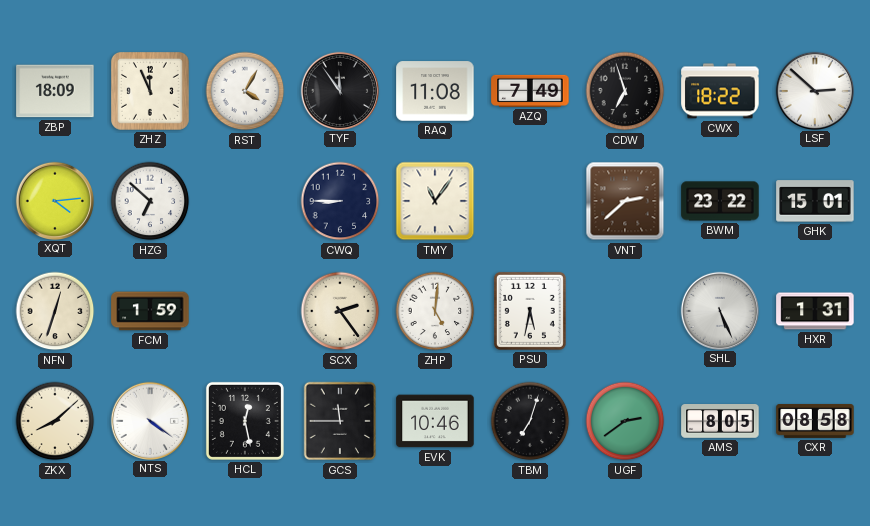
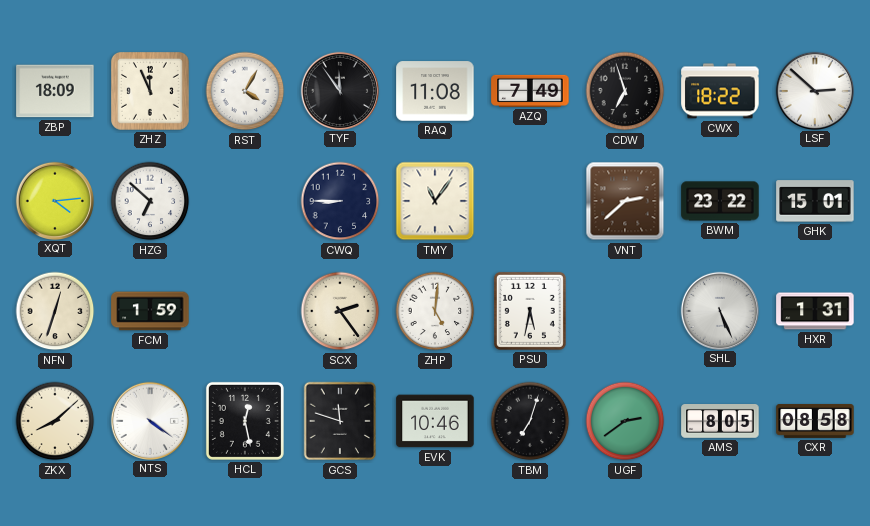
GCS: 11:45 -> 11:48
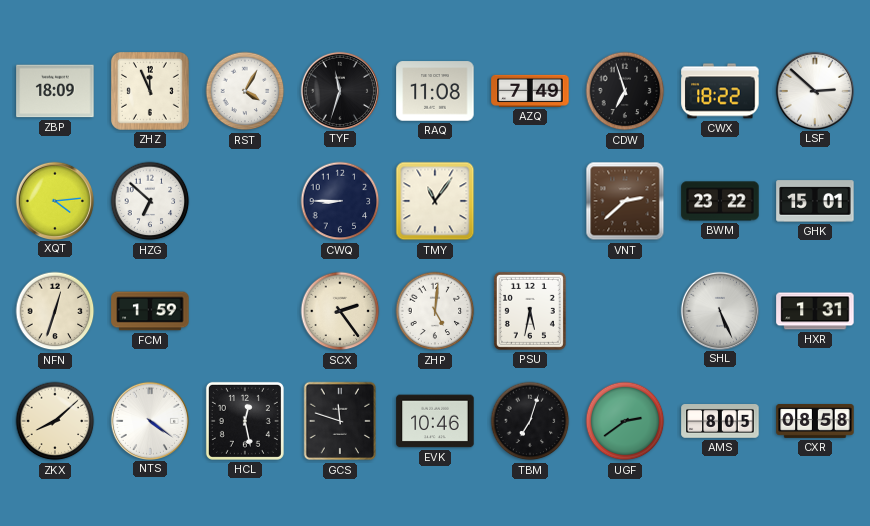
TYF: 11:54 -> 11:33
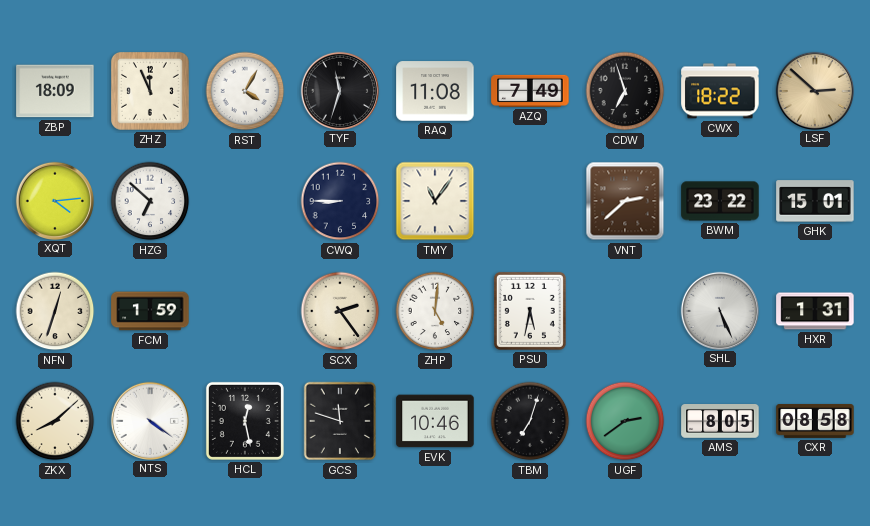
LSF dial: white -> champagne
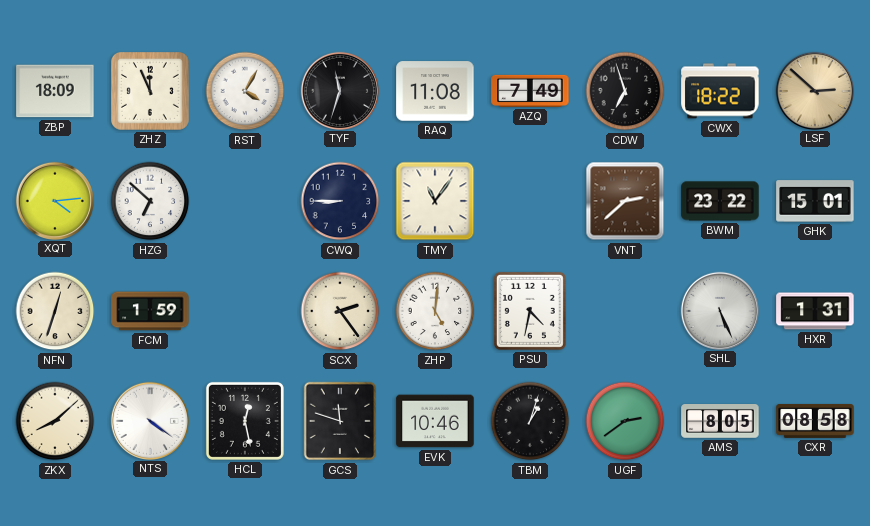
PSU: 5:32 -> 4:32
TBM: 7:03 -> 1:03
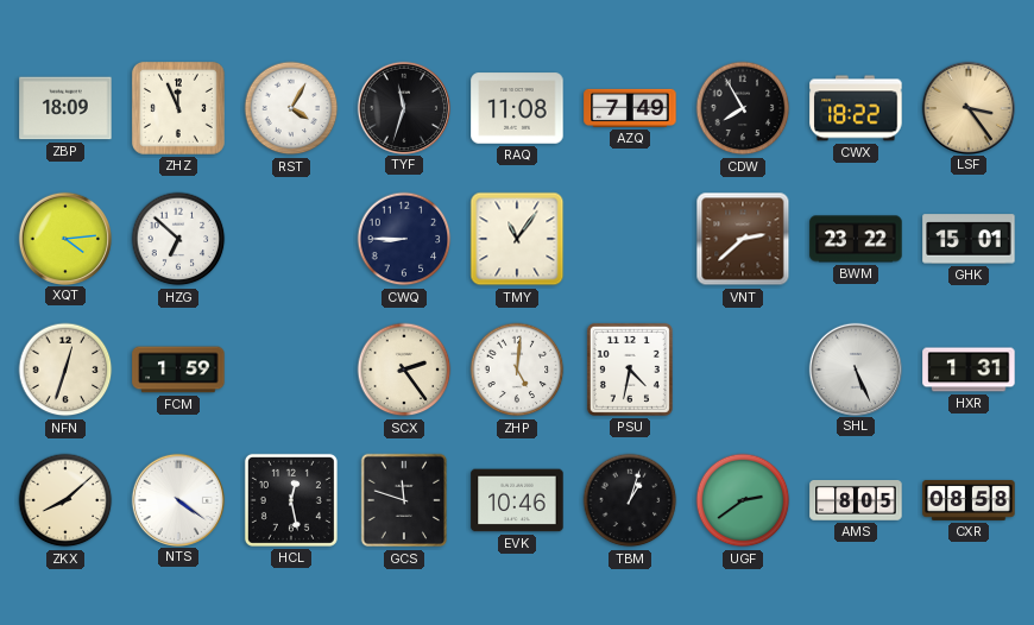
CDW: 6:57 -> 7:55
LSF: 2:52 -> 3:24
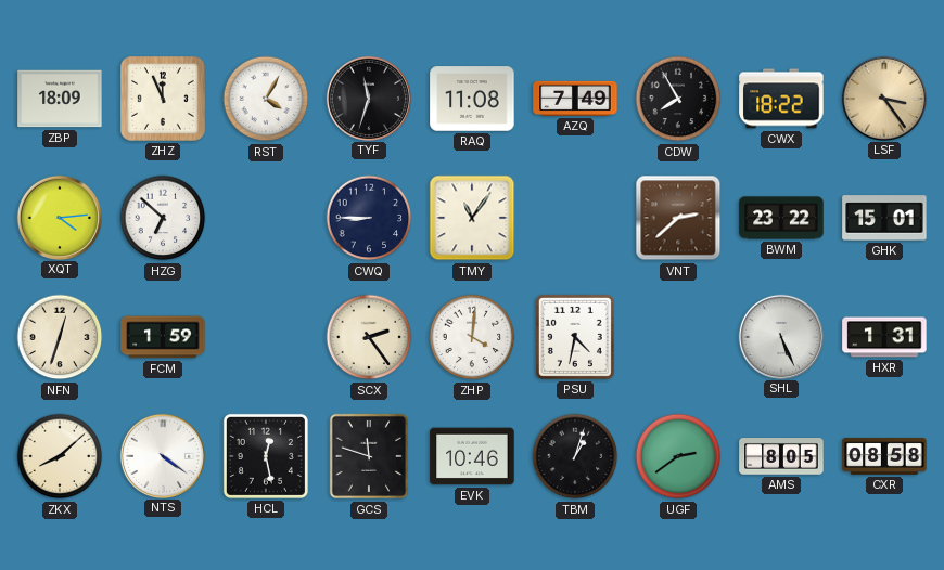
ZHP: 5:01 -> 4:01
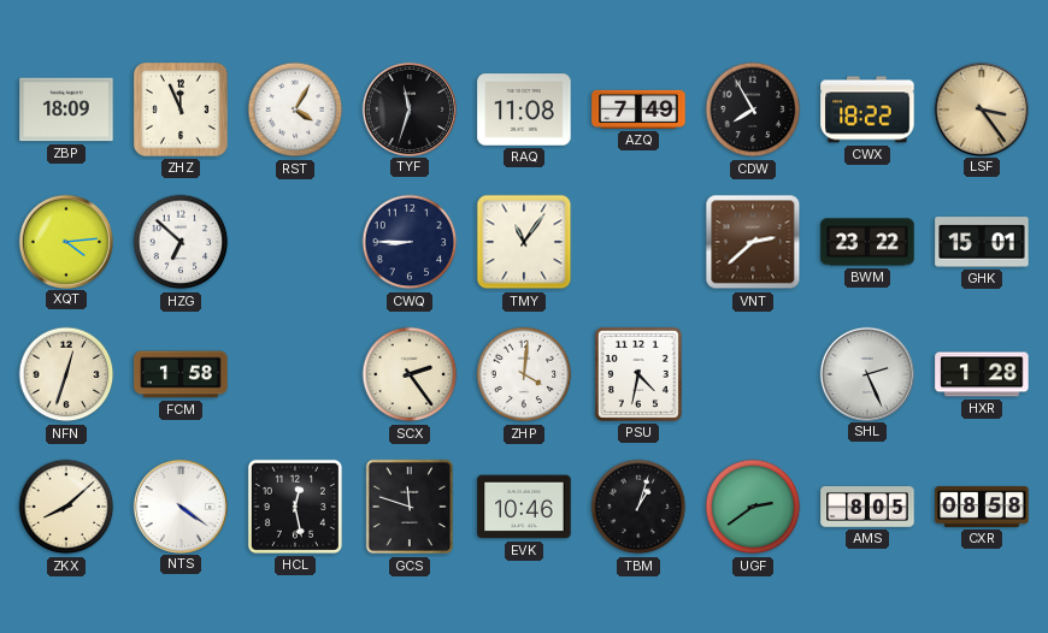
FCM: 1:59 -> 1:58
SHL: 5:26 -> 2:26
HXR: 1:31 -> 1:28
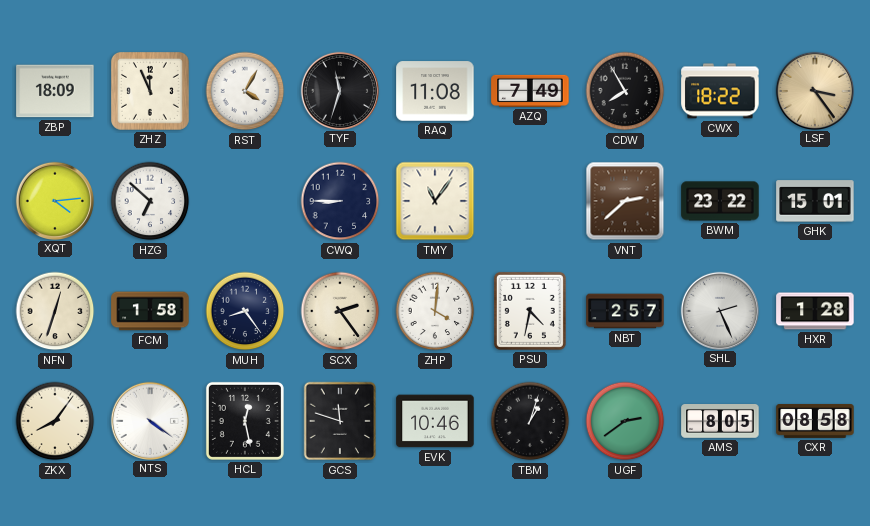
MUH: none -> 8:24
NBT: none -> 2:57
ZKX: 8:08 -> 8:06
